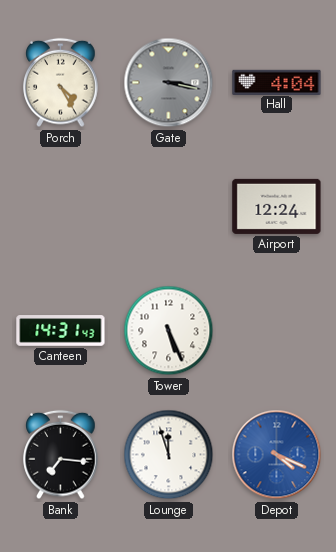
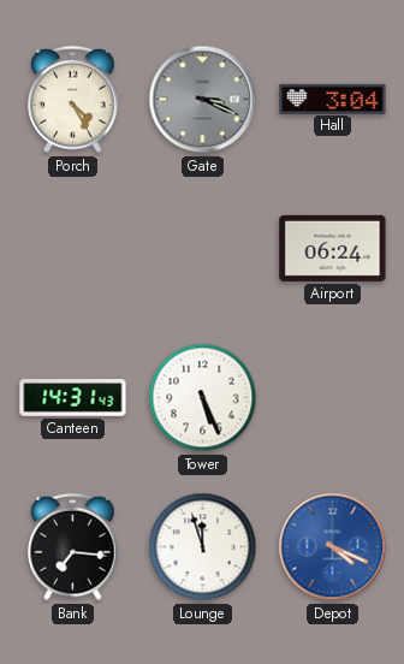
Gate: 3:17 -> 3:19
Hall: 4:04 -> 3:04
Airport: 12:24 -> 06:24
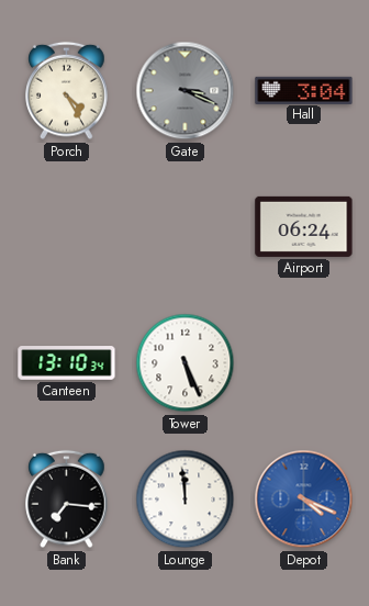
Canteen: 14:31 -> 13:10
Lounge: 11:57 -> 11:59
